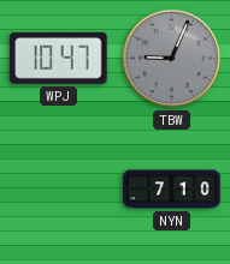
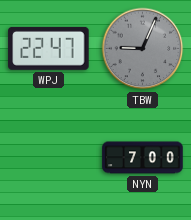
WPJ: 10:47 -> 22:47
NYN: 7:10 -> 7:00
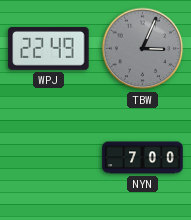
WPJ: 22:47 -> 22:49
TBW: 9:04 -> 3:04
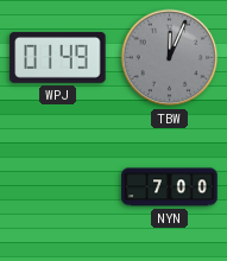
WPJ: 22:49 -> 01:49
TBW: 3:04 -> 12:04
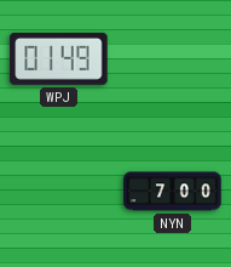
TBW: 12:04 -> none
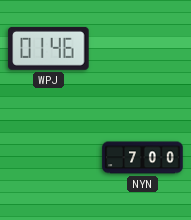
WPJ: 01:49 -> 01:46
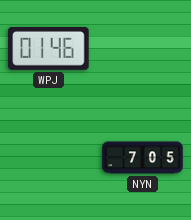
NYN: 7:00 -> 7:05
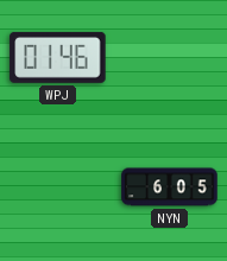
NYN: 7:05 -> 6:05
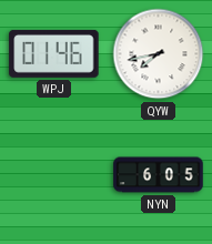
QYW: none -> 7:43
